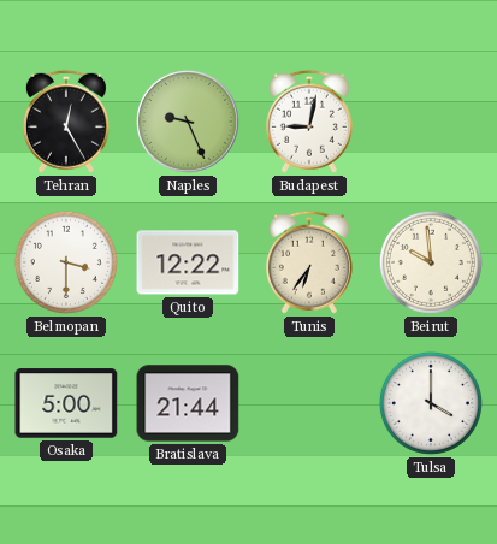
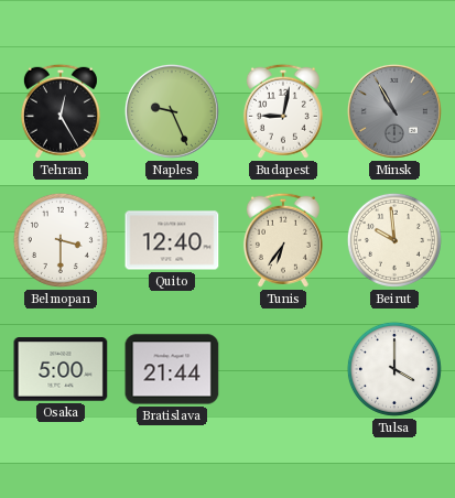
Minsk: none -> 10:55
Quito: 12:22 -> 12:40
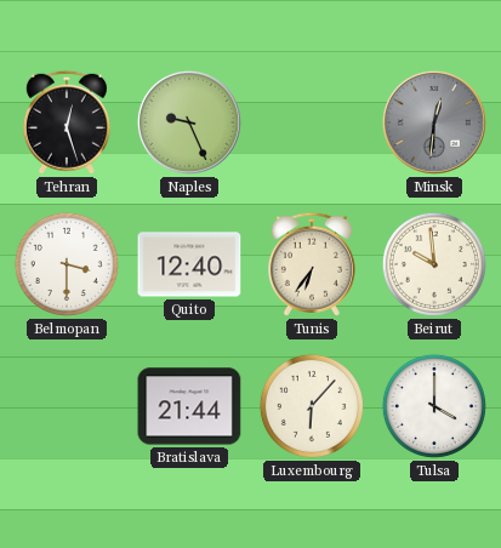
Tehran: 12:25 -> 12:27
Budapest: 9:02 -> none
Minsk: 10:55 -> 12:31
Osaka: 5:00 -> none
Luxembourg: none -> 6:07
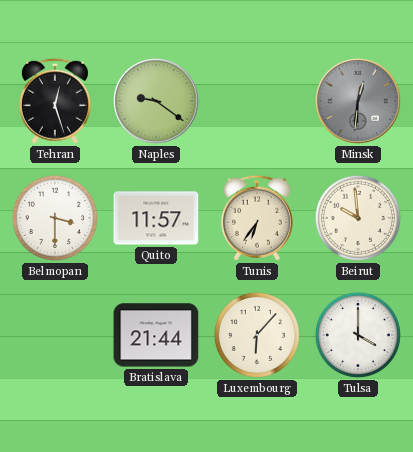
Naples: 9:26 -> 9:21
Quito: 12:40 -> 11:57
